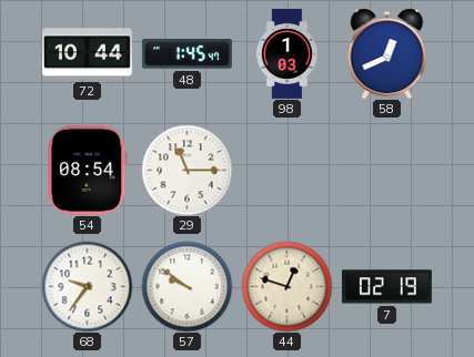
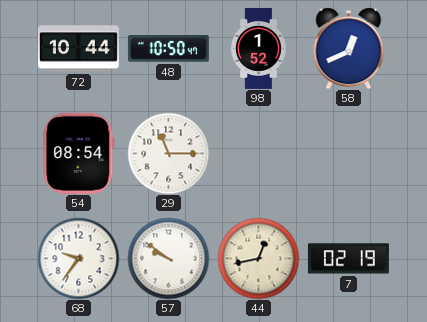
48: 1:45 -> 10:50
98: 1:03 -> 1:52
44: 12:48 -> 12:43
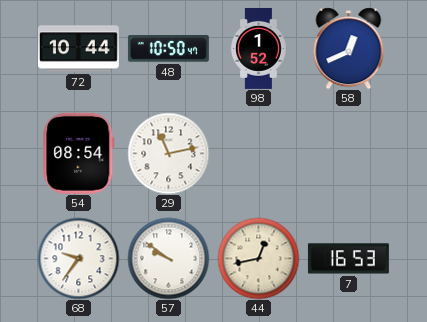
29: 11:15 -> 11:13
7: 02:19 -> 16:53
